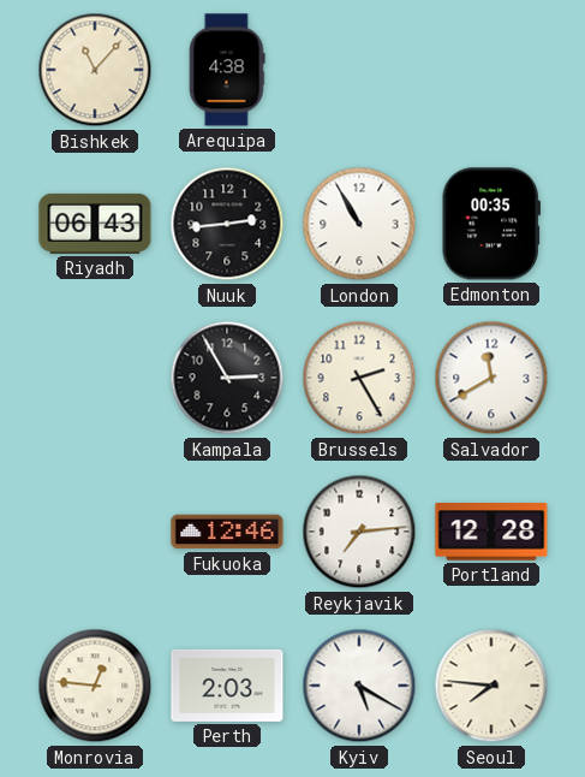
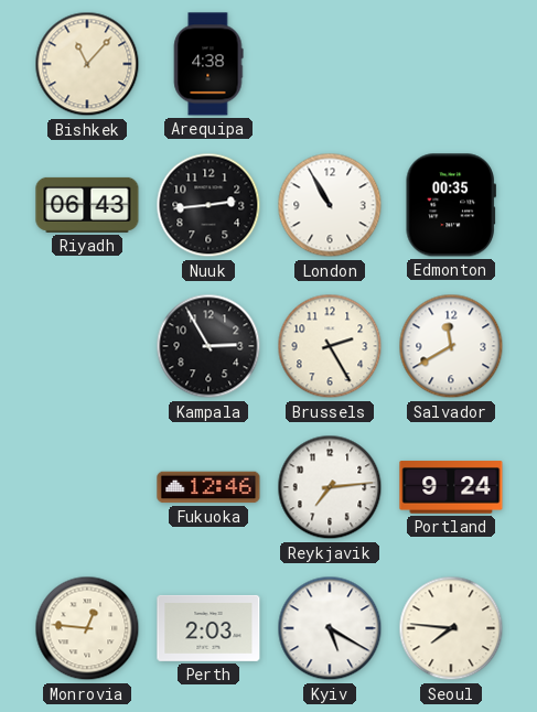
Portland: 12:28 -> 9:24
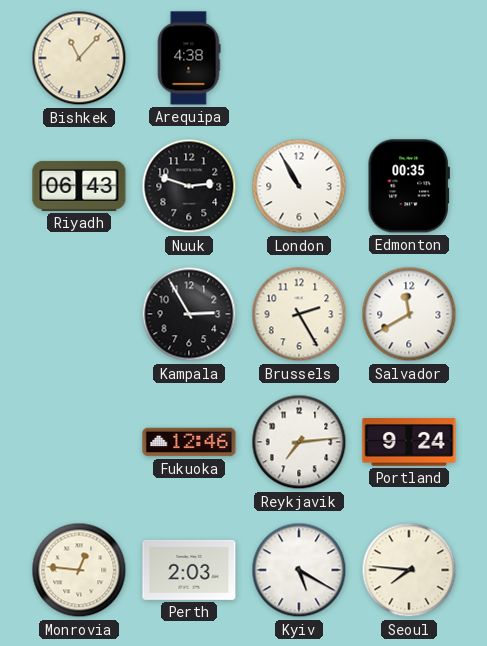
Nuuk: 2:44 -> 2:48
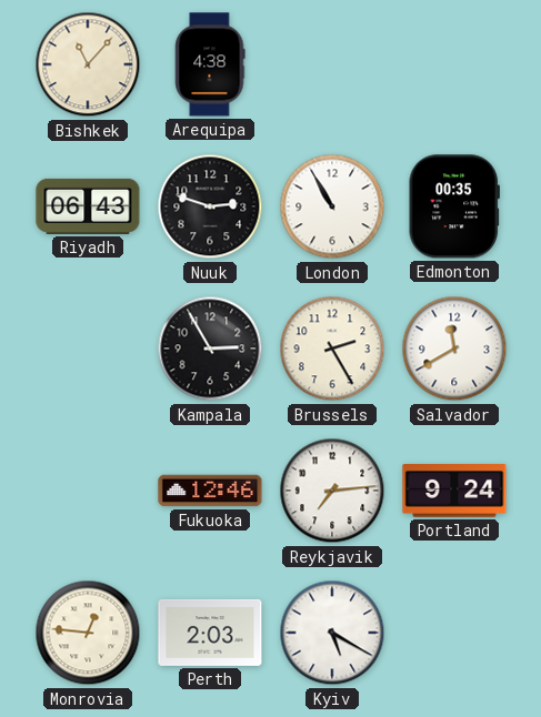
Seoul: 7:46 -> none
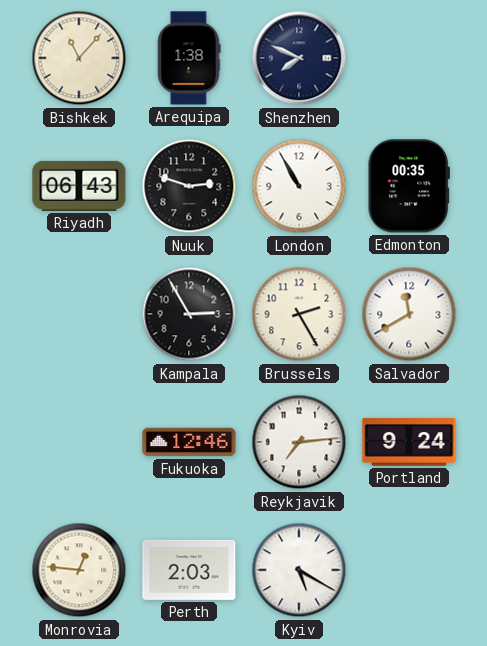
Arequipa: 4:38 -> 1:38
Shenzhen: none -> 7:49
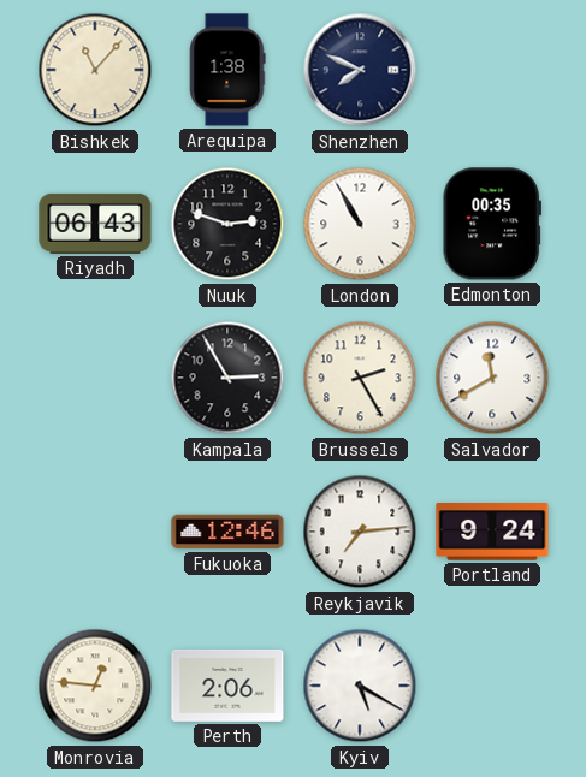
Perth: 2:03 -> 2:06
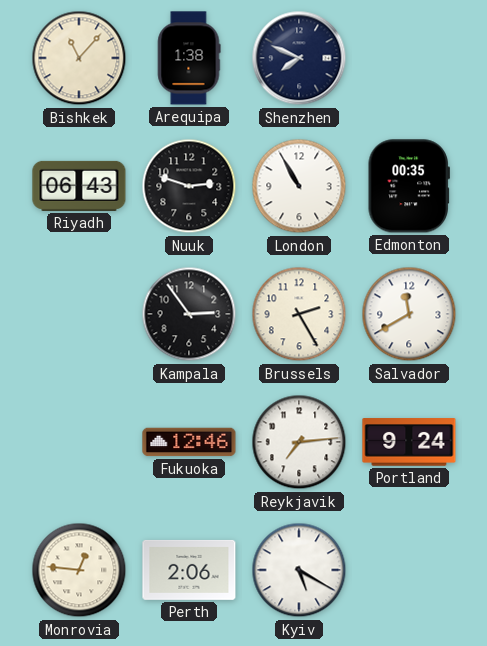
Kampala: 2:55 -> 2:54
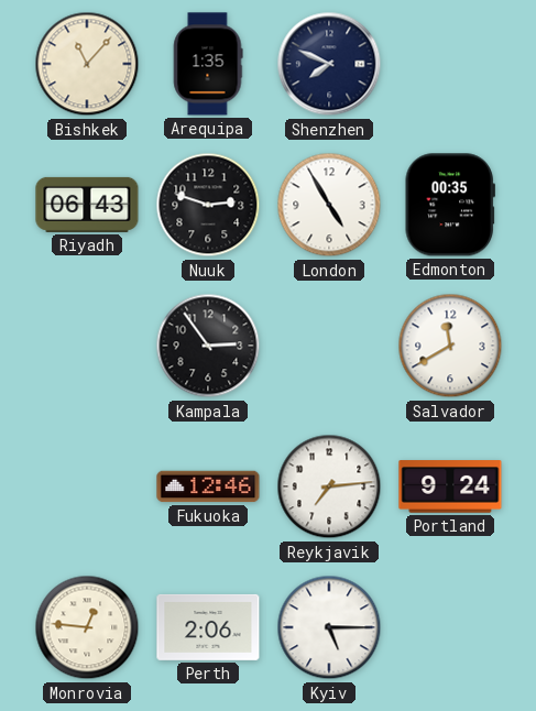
Arequipa: 1:38 -> 1:35
London: 10:55 -> 4:55
Brussels: 2:25 -> none
Kyiv: 5:20 -> 5:15
